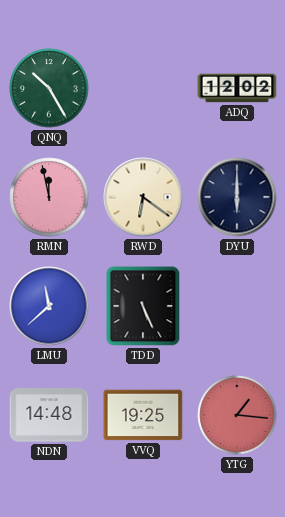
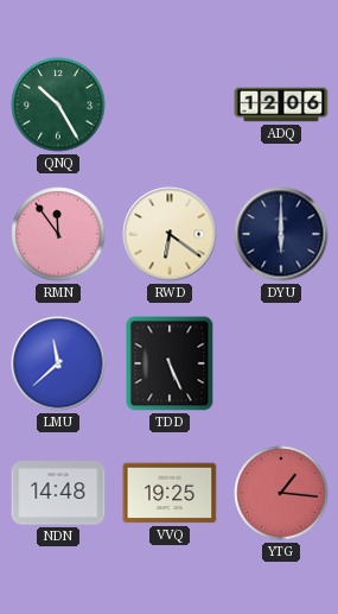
ADQ: 12:02 -> 12:06
RMN: 11:58 -> 11:54
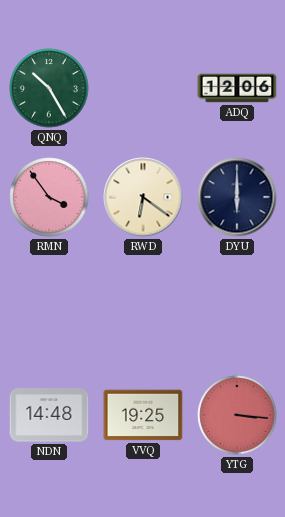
RMN: 11:54 -> 3:54
LMU: 11:38 -> none
TDD: 5:26 -> none
YTG: 1:16 -> 3:16
